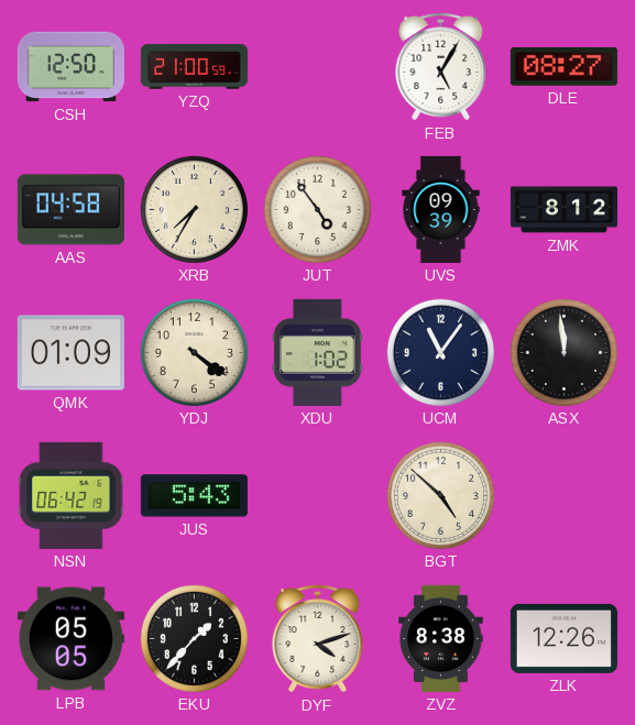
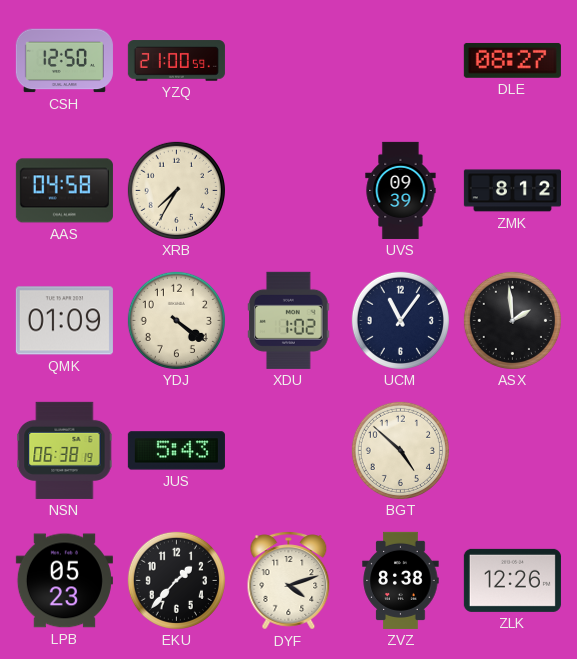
FEB: 5:05 -> none
JUT: 4:54 -> none
ASX: 11:59 -> 1:59
NSN: 06:42 -> 06:38
LPB: 05:05 -> 05:23
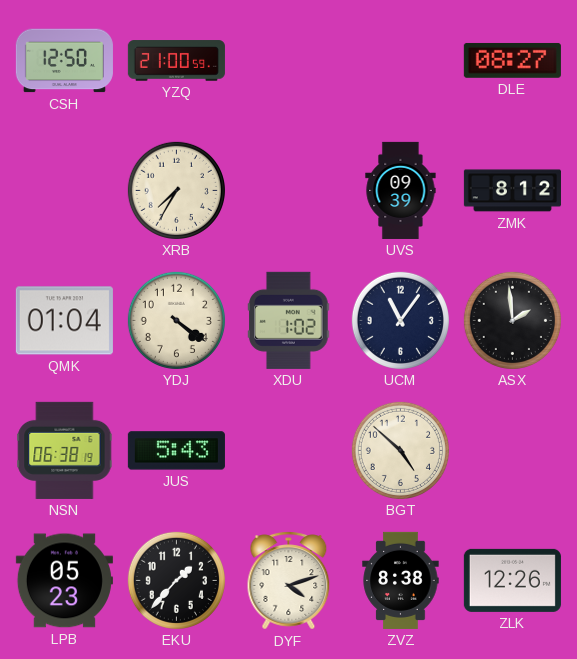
AAS: 04:58 -> none
QMK: 01:09 -> 01:04
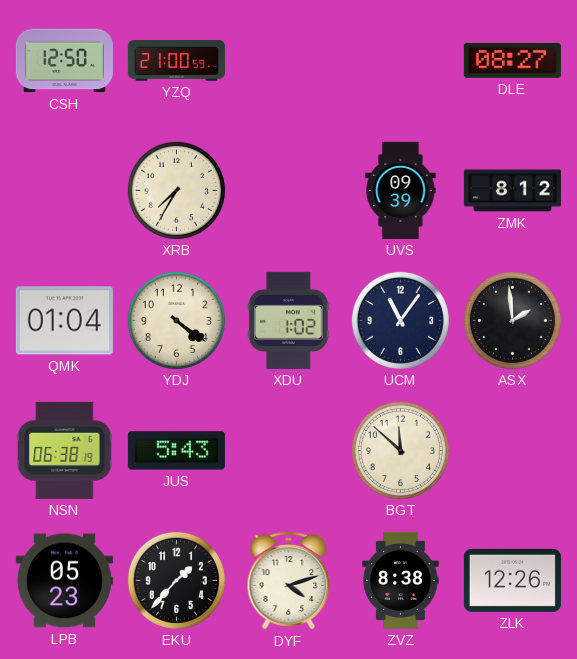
BGT: 4:52 -> 11:52
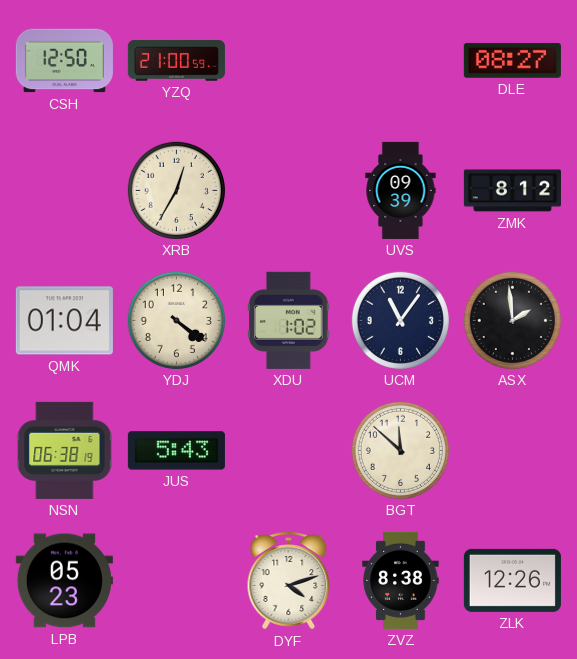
XRB: 7:35 -> 12:35
EKU: 1:37 -> none
